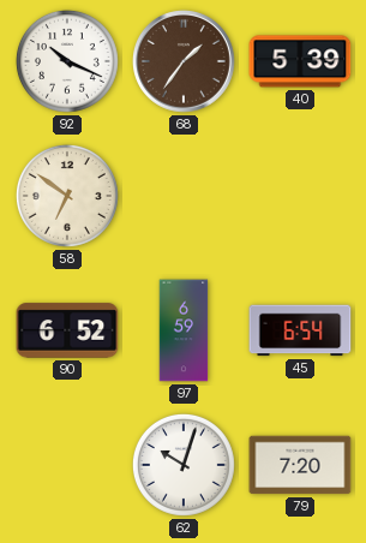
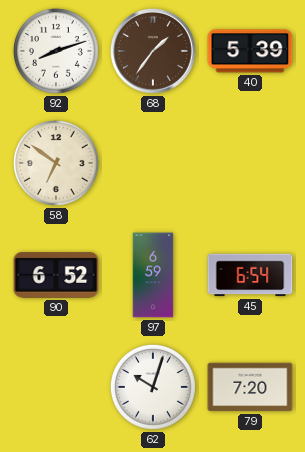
92: 10:19 -> 8:12
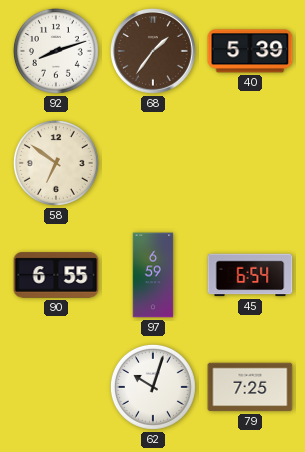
90: 6:52 -> 6:55
79: 7:20 -> 7:25
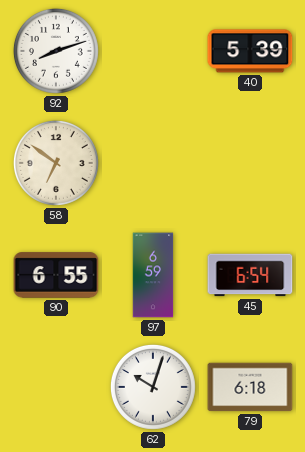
68: 1:36 -> none
79: 7:25 -> 6:18
